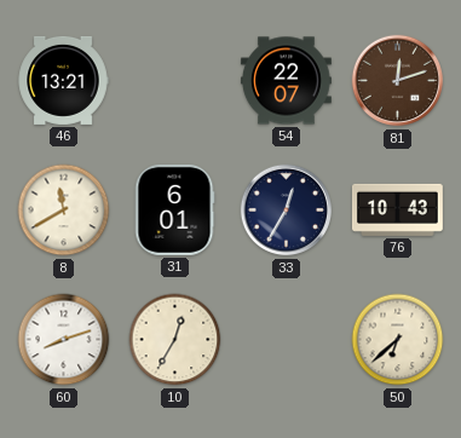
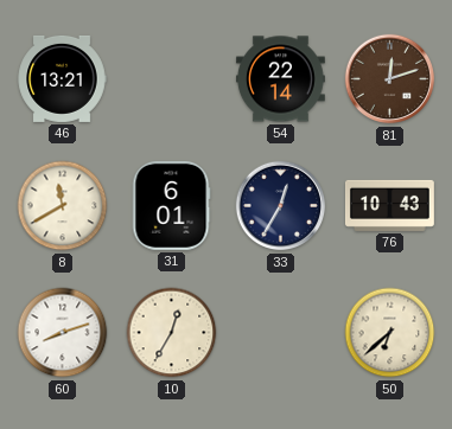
54: 22:07 -> 22:14
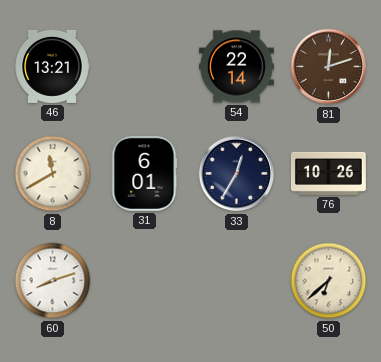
76: 10:43 -> 10:26
10: 12:35 -> none
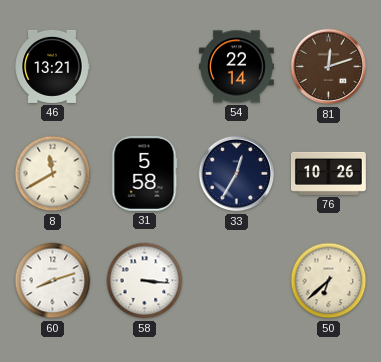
31: 6:01 -> 5:58
58: none -> 3:16
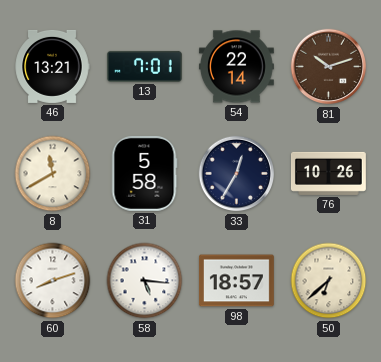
13: none -> 7:01
81: 12:12 -> 10:12
58: 3:16 -> 5:16
98: none -> 18:57
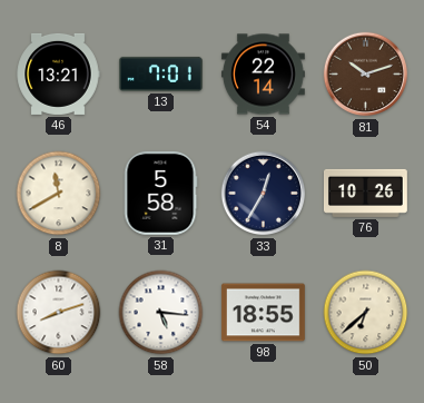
98: 18:57 -> 18:55
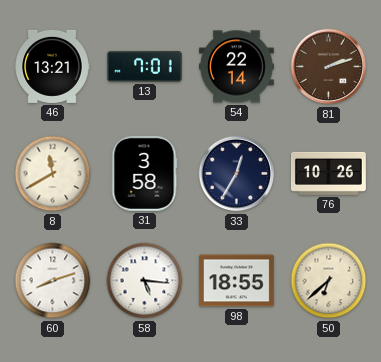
81: 10:12 -> 2:12
31: 5:58 -> 3:58
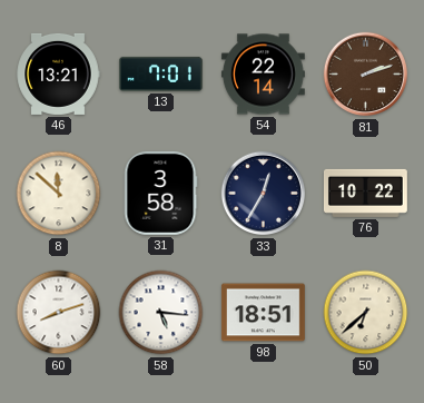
8: 11:40 -> 11:52
76: 10:26 -> 10:22
98: 18:55 -> 18:51
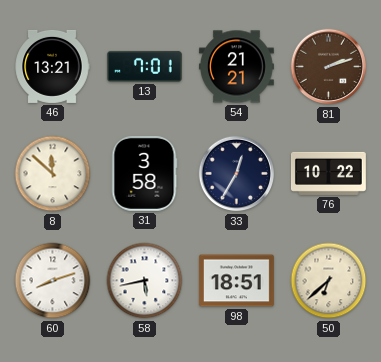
54: 22:14 -> 21:21
58: 5:16 -> 5:43
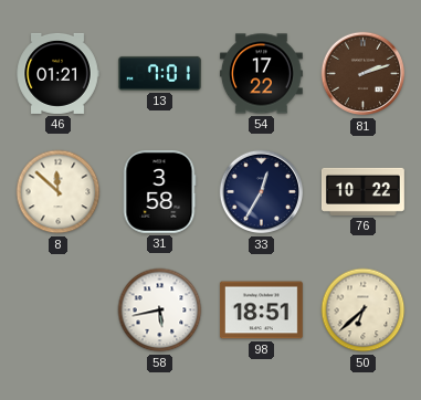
46: 13:21 -> 01:21
54: 21:21 -> 17:22
60: 8:12 -> none
